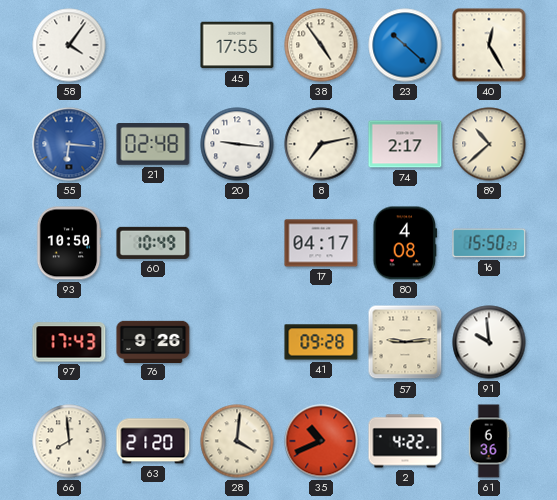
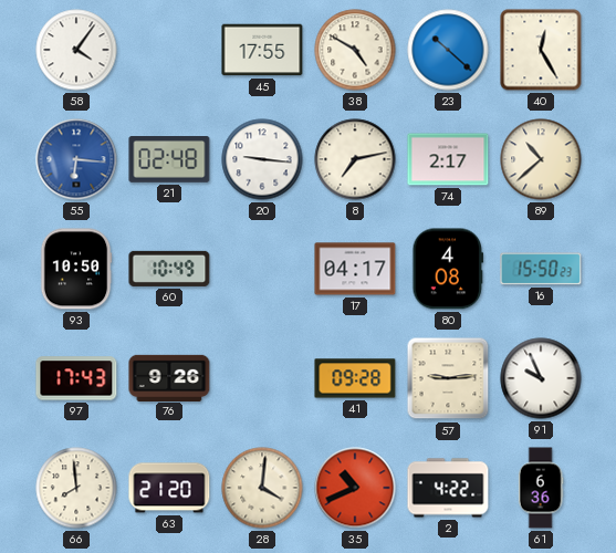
38: 4:54 -> 4:50
91: 9:59 -> 9:56
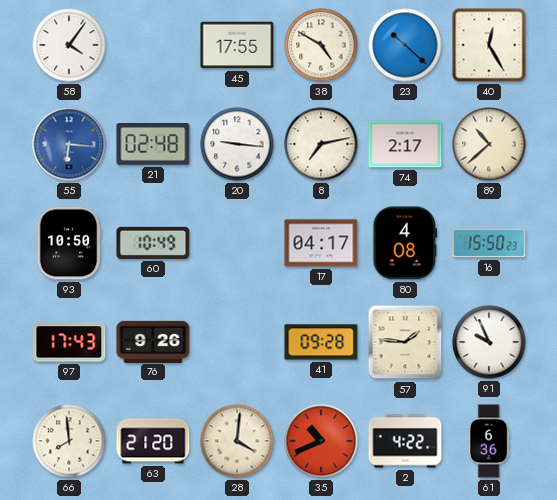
57: 9:14 -> 1:46
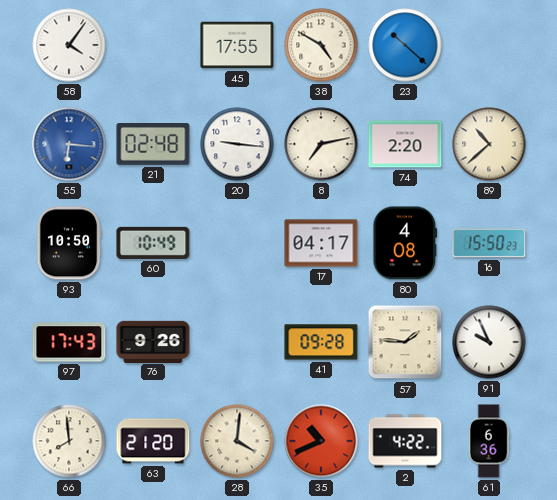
40: 12:25 -> none
74: 2:17 -> 2:20
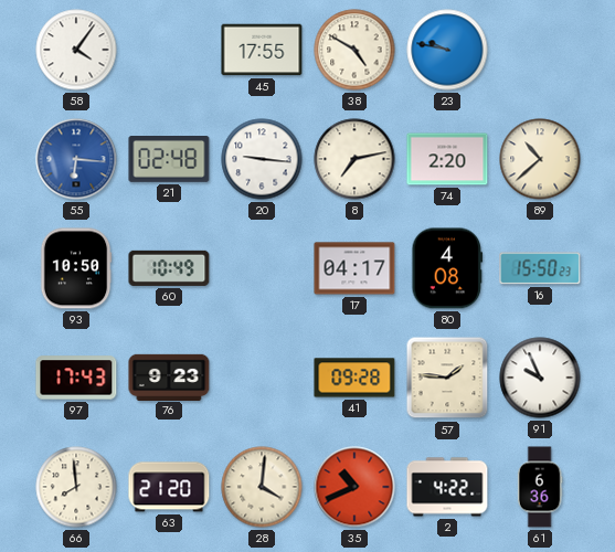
23: 10:22 -> 9:47
76: 9:26 -> 9:23
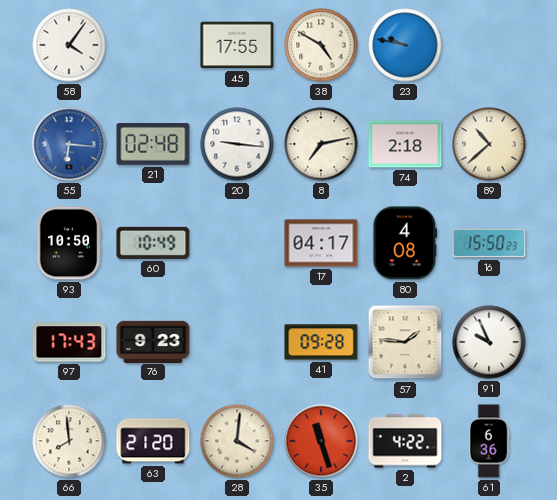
74: 2:20 -> 2:18
35: 10:41 -> 11:27
